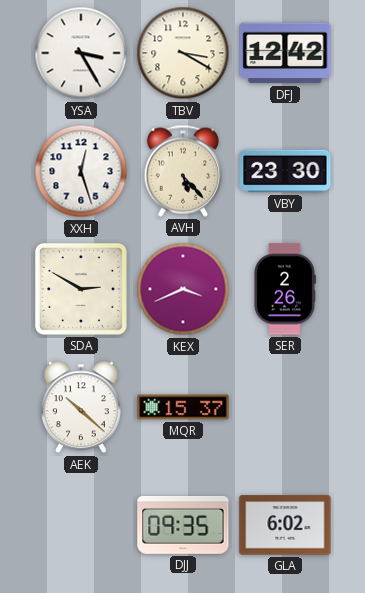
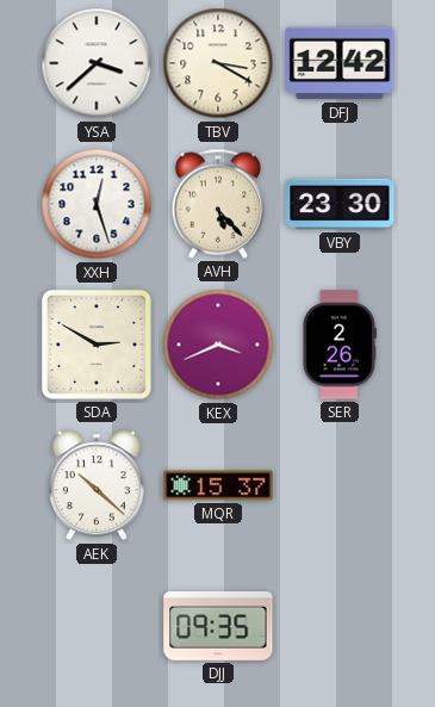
YSA: 3:25 -> 3:38
GLA: 6:02 -> none
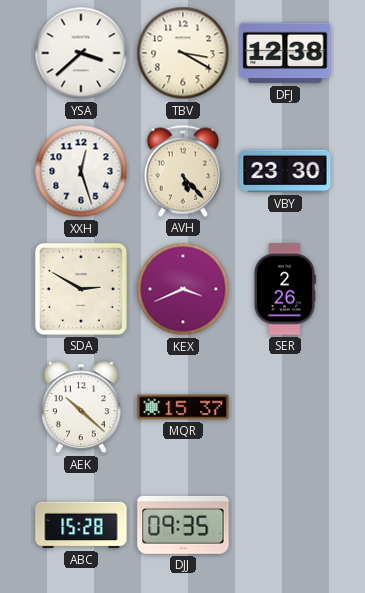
DFJ: 12:42 -> 12:38
ABC: none -> 15:28
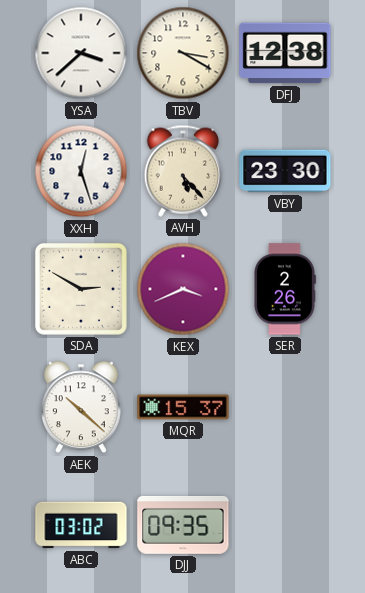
ABC: 15:28 -> 03:02
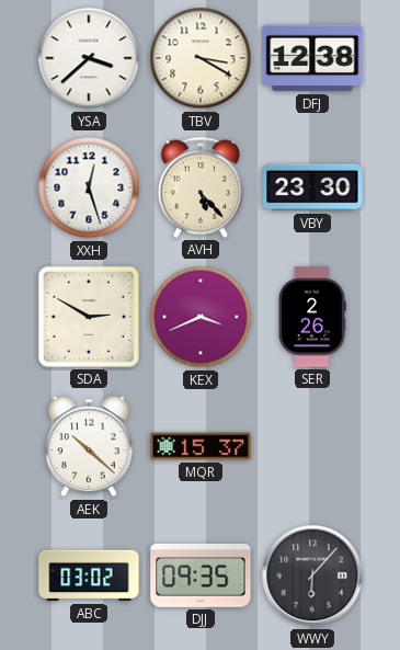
WWY: none -> 6:07
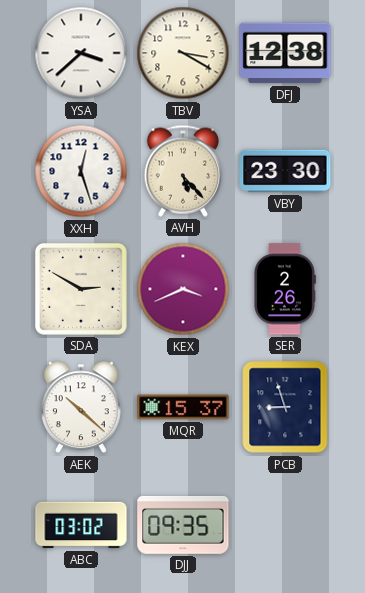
PCB: none -> 8:57
WWY: 6:07 -> none
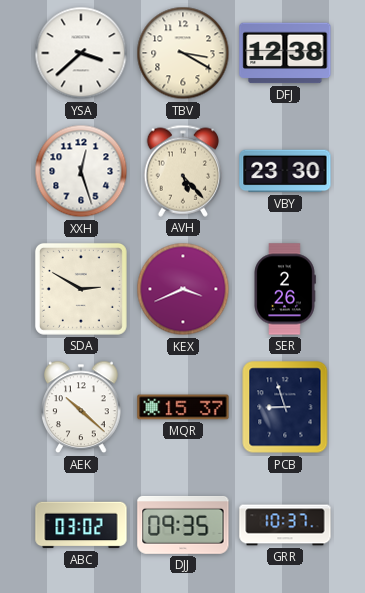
GRR: none -> 10:37
